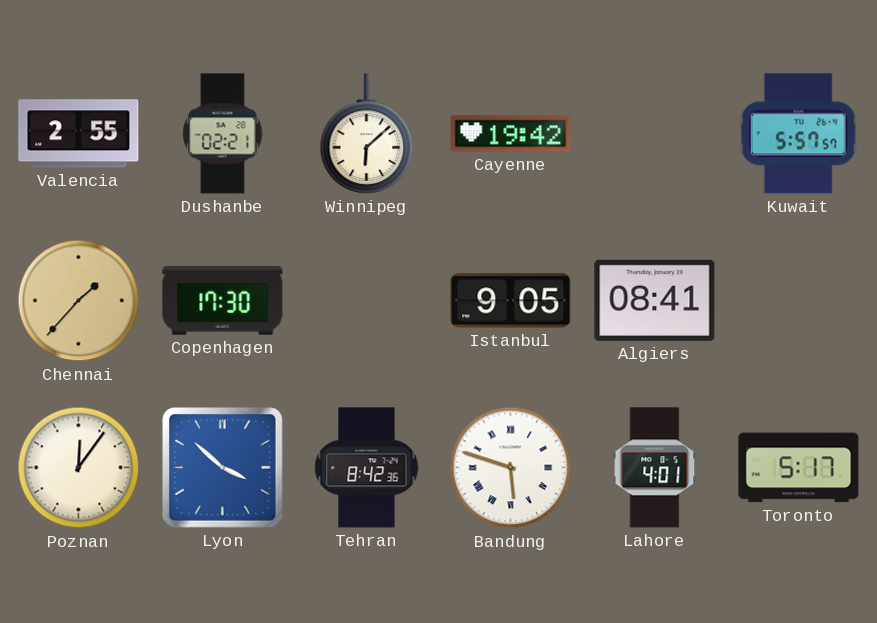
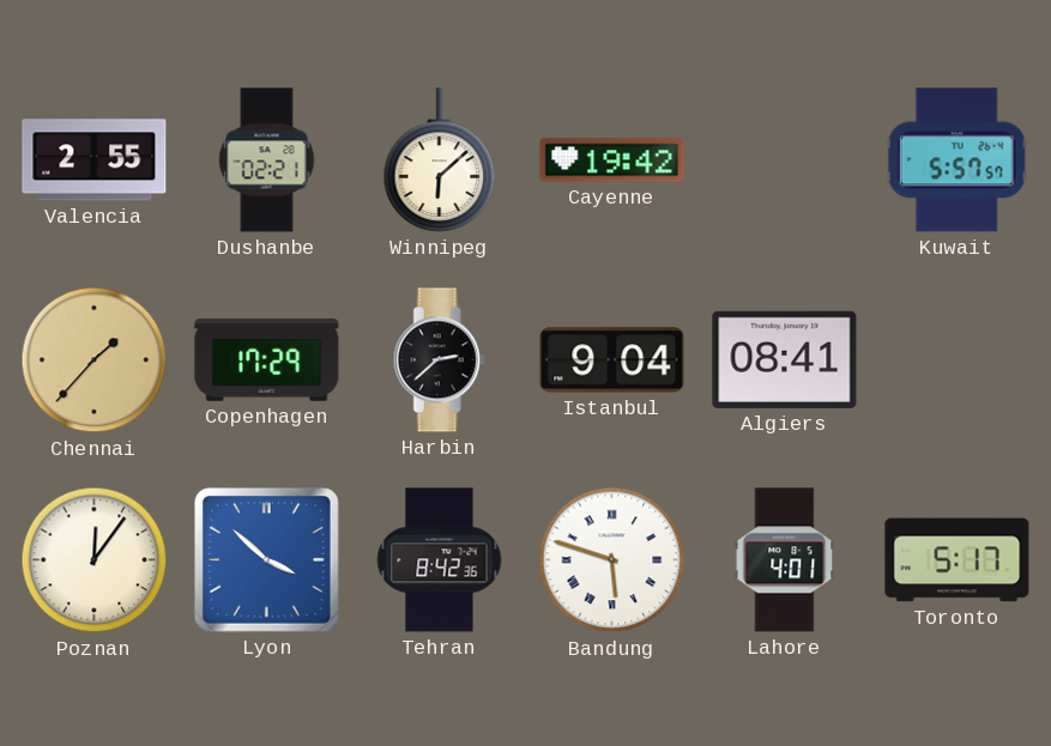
Copenhagen: 17:30 -> 17:29
Harbin: none -> 2:38
Istanbul: 9:05 -> 9:04
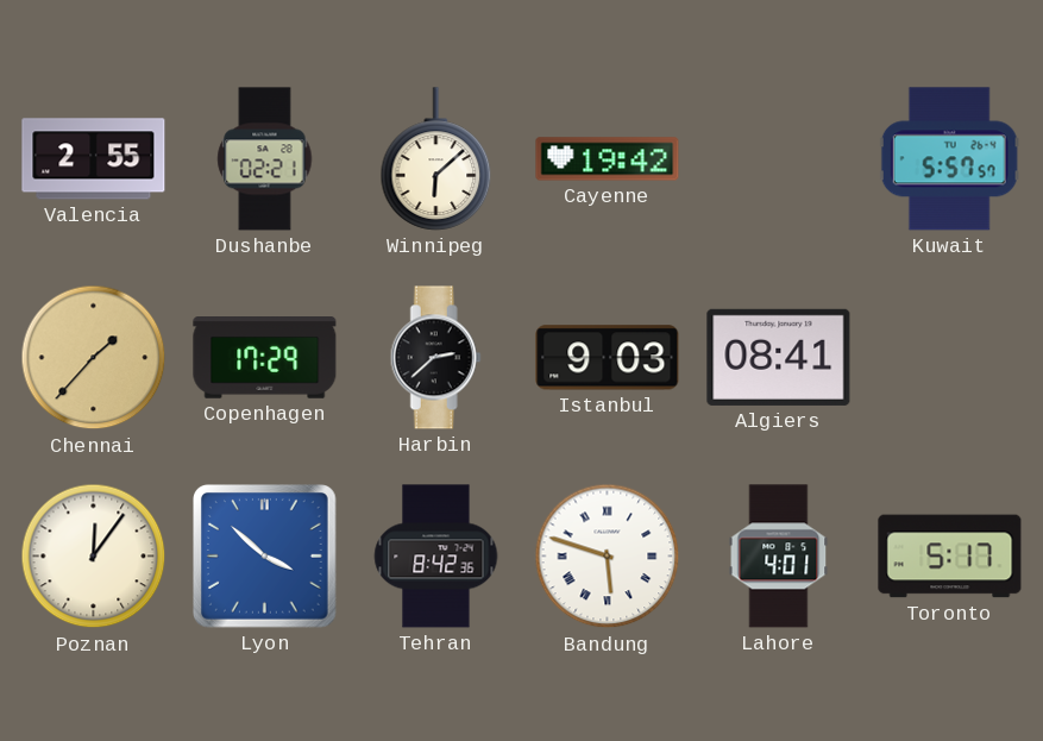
Istanbul: 9:04 -> 9:03
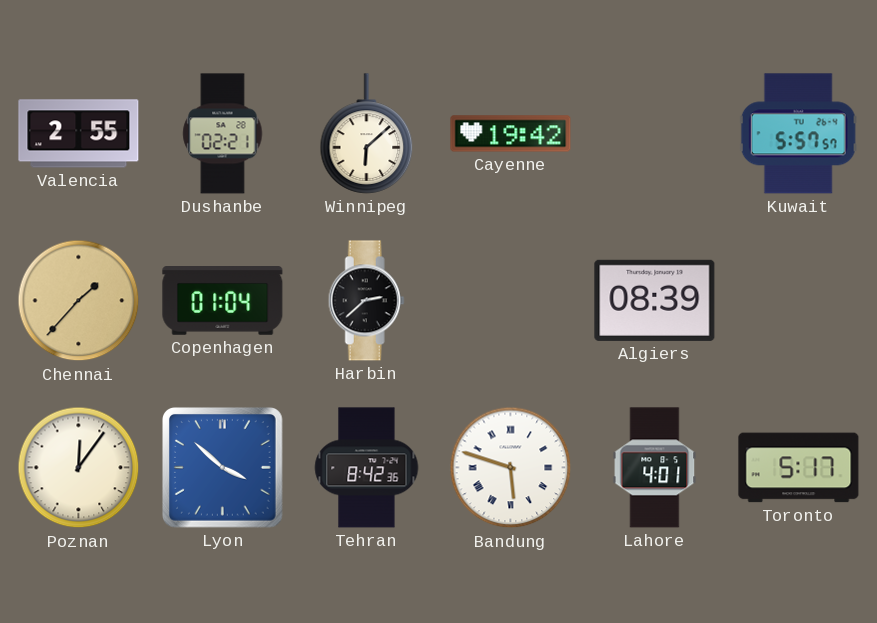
Copenhagen: 17:29 -> 01:04
Istanbul: 9:03 -> none
Algiers: 08:41 -> 08:39
